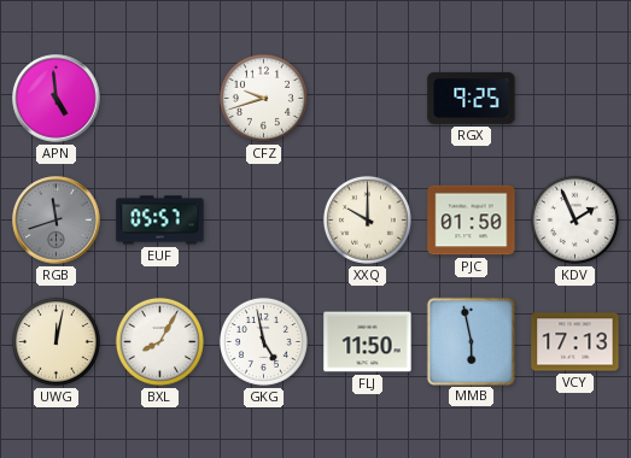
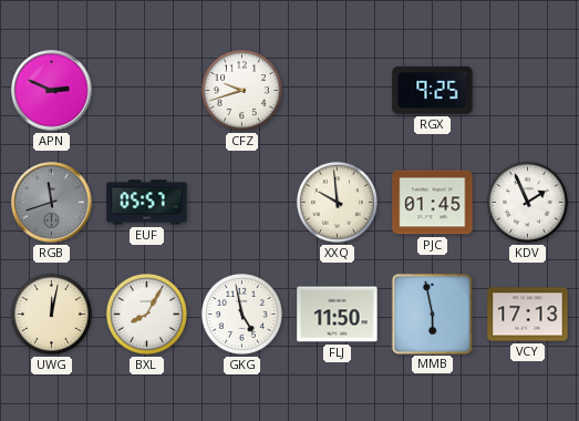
APN: 4:59 -> 2:49
XXQ: 10:00 -> 9:59
PJC: 01:50 -> 01:45
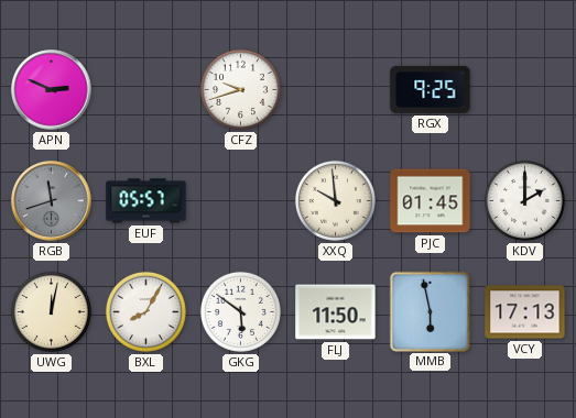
KDV: 1:56 -> 2:00
GKG: 4:58 -> 5:51
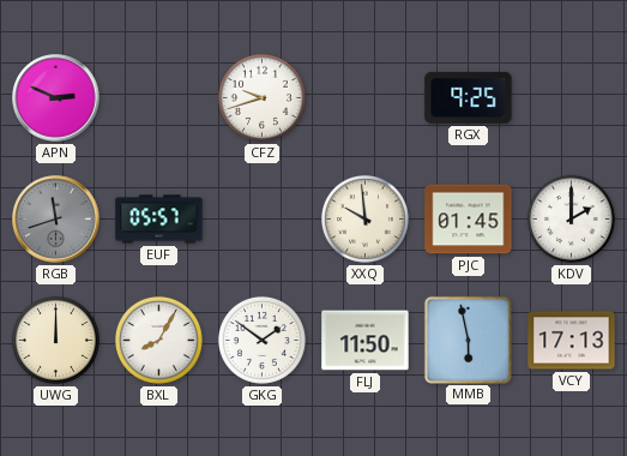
UWG: 12:02 -> 12:00
GKG: 5:51 -> 1:51
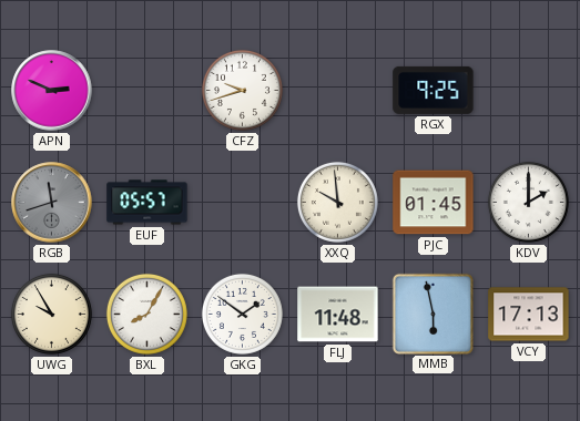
UWG: 12:00 -> 9:55
FLJ: 11:50 -> 11:48
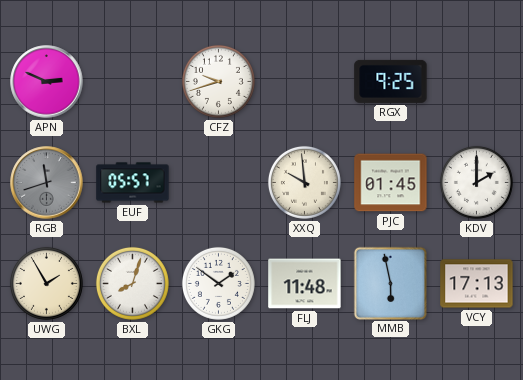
UWG: 9:55 -> 1:55
BXL: 8:05 -> 8:03
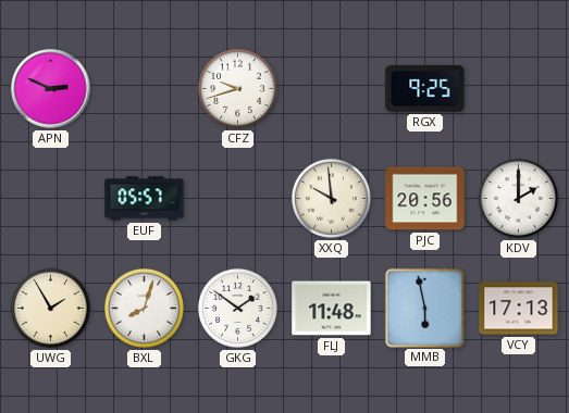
RGB: 11:42 -> none
PJC: 01:45 -> 20:56
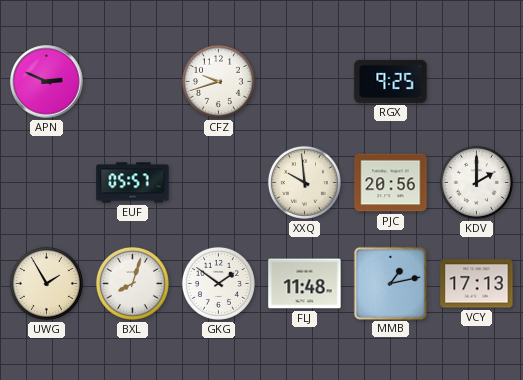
MMB: 5:58 -> 1:13
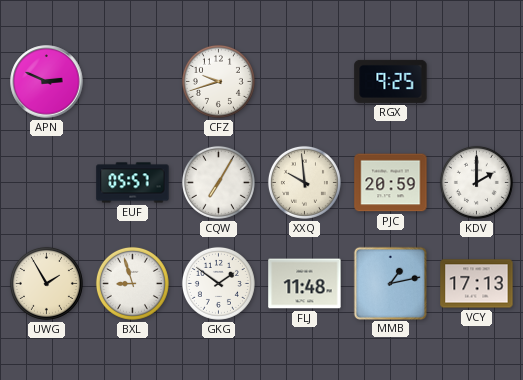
CQW: none -> 7:05
PJC: 20:56 -> 20:59
BXL: 8:03 -> 8:57
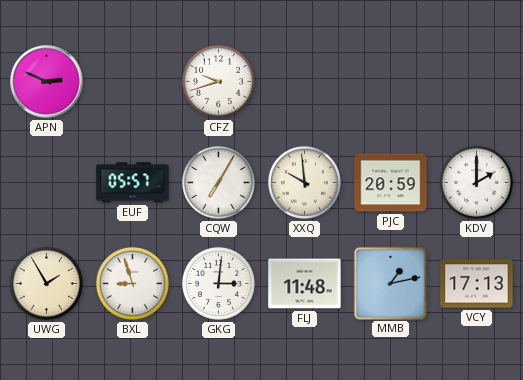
RGX: 9:25 -> none
GKG: 1:51 -> 3:01
